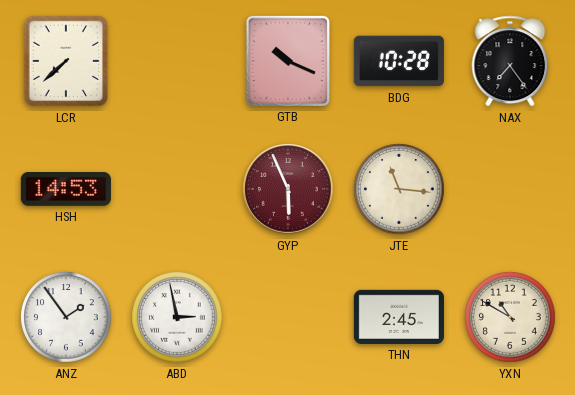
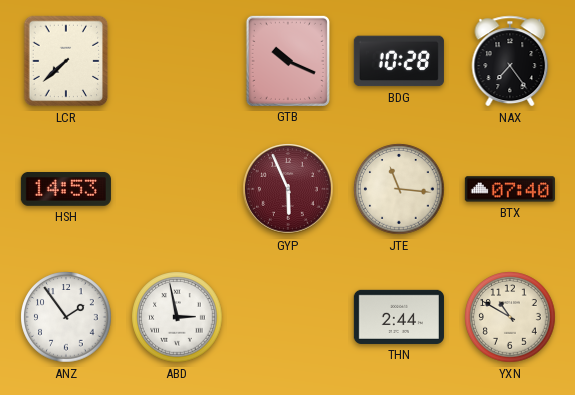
BTX: none -> 07:40
THN: 2:45 -> 2:44
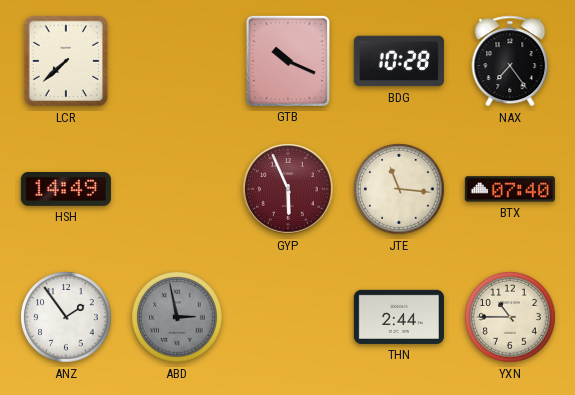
HSH: 14:53 -> 14:49
ABD dial: white -> grey
YXN: 10:50 -> 10:45
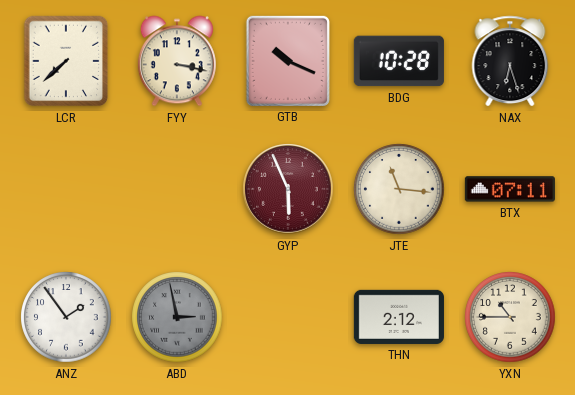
FYY: none -> 3:17
NAX: 7:24 -> 6:27
HSH: 14:49 -> none
BTX: 07:40 -> 07:11
THN: 2:44 -> 2:12
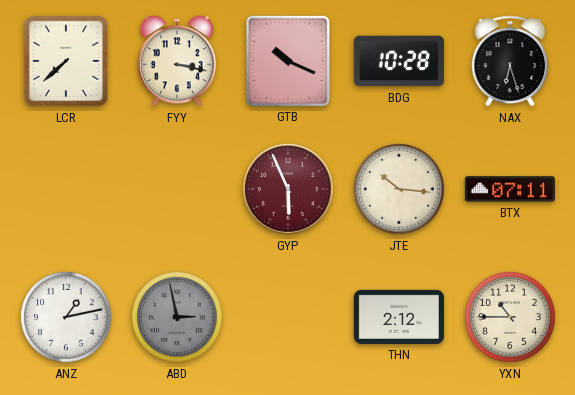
JTE: 11:16 -> 10:16
ANZ: 1:54 -> 1:13
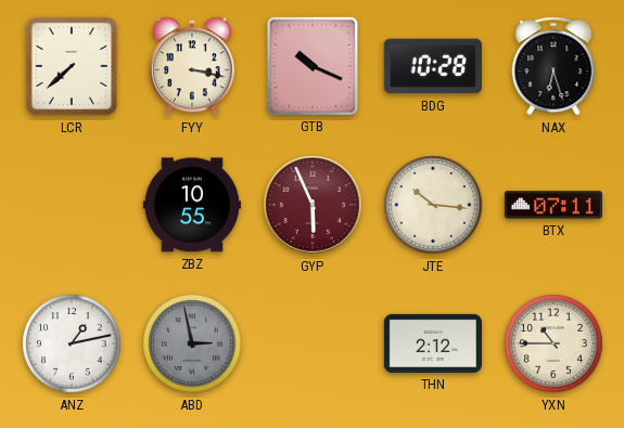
ZBZ: none -> 10:55
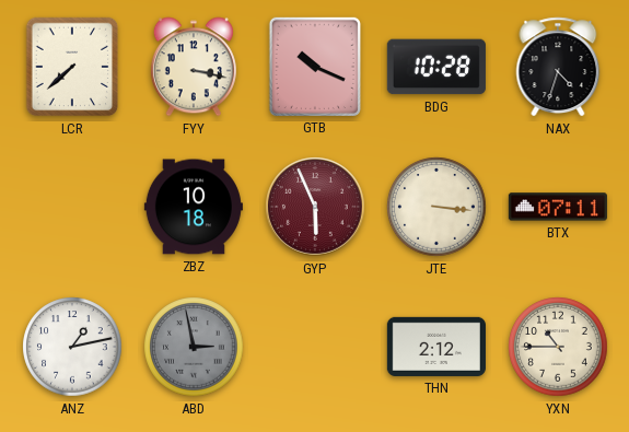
NAX: 6:27 -> 4:33
ZBZ: 10:55 -> 10:18
JTE: 10:16 -> 3:16
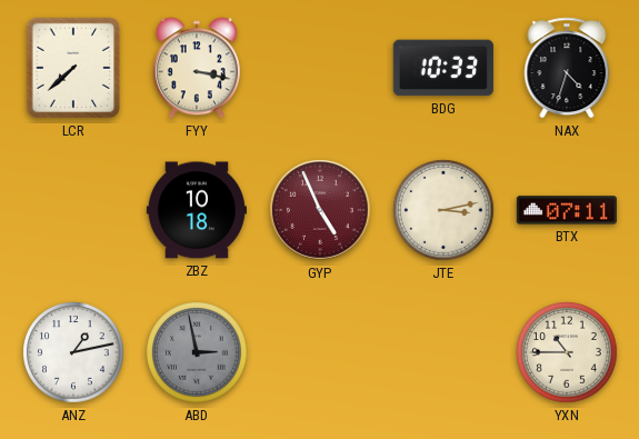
GTB: 10:19 -> none
BDG: 10:28 -> 10:33
GYP: 5:56 -> 4:56
JTE: 3:16 -> 3:13
THN: 2:12 -> none
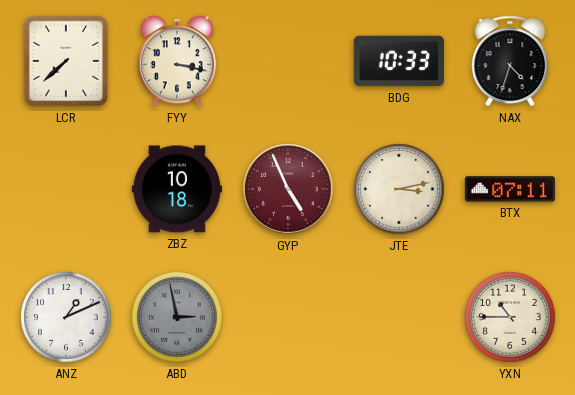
ANZ: 1:13 -> 1:11
